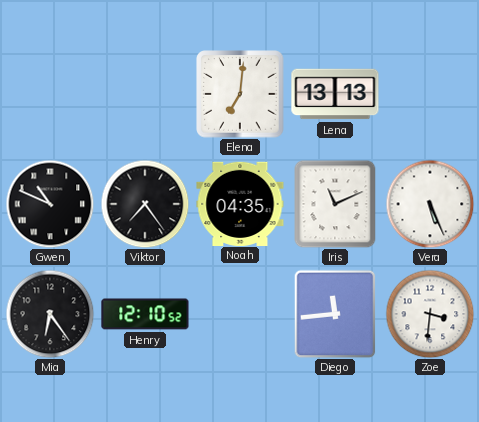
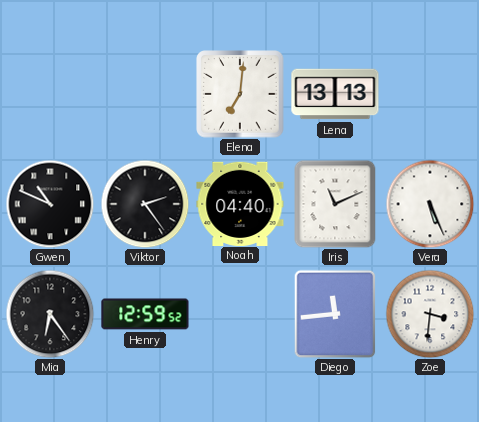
Viktor: 7:24 -> 2:24
Noah: 04:35 -> 04:40
Henry: 12:10 -> 12:59
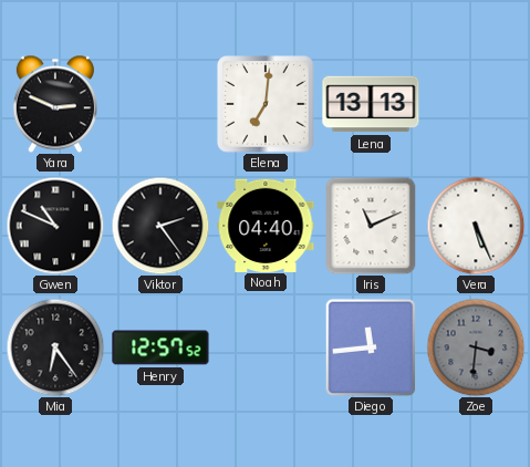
Yara: none -> 2:49
Henry: 12:59 -> 12:57
Zoe dial: white -> grey
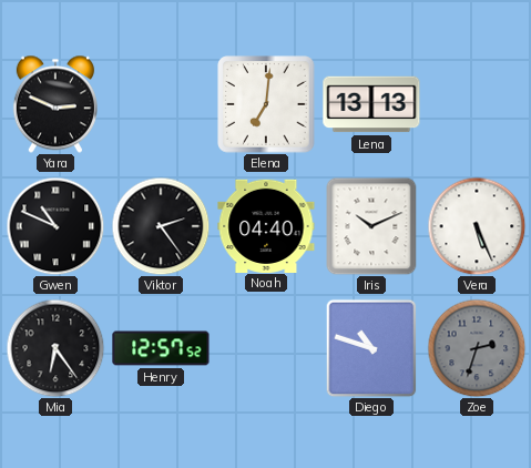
Iris: 11:11 -> 10:11
Diego: 11:44 -> 10:48
Zoe: 3:31 -> 2:33
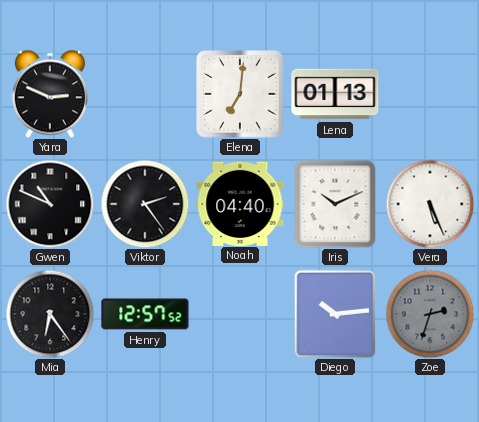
Lena: 13:13 -> 01:13
Diego: 10:48 -> 10:14
